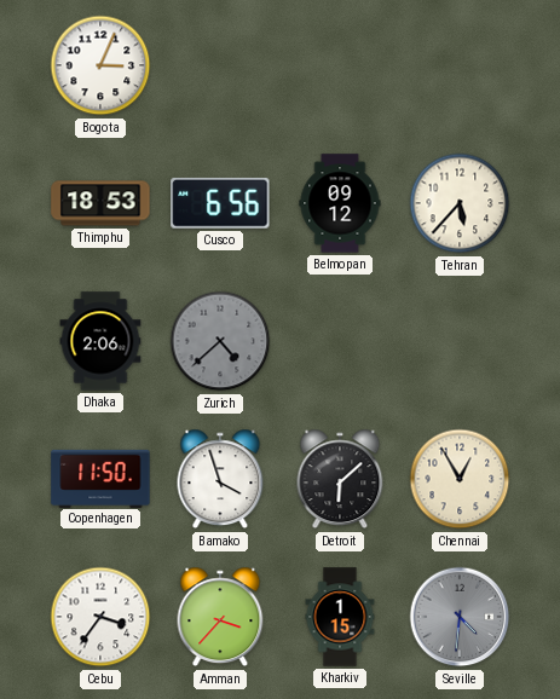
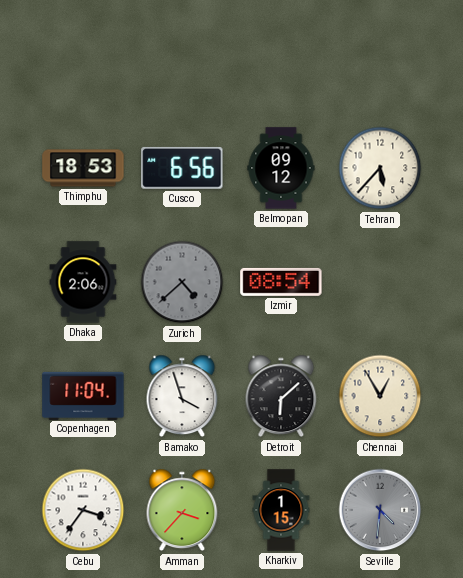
Bogota: 3:04 -> none
Izmir: none -> 08:54
Copenhagen: 11:50 -> 11:04
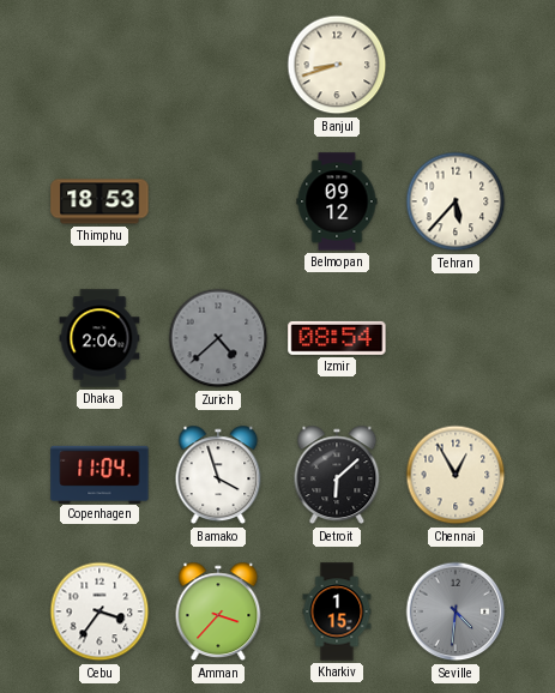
Banjul: none -> 8:42
Cusco: 6:56 -> none
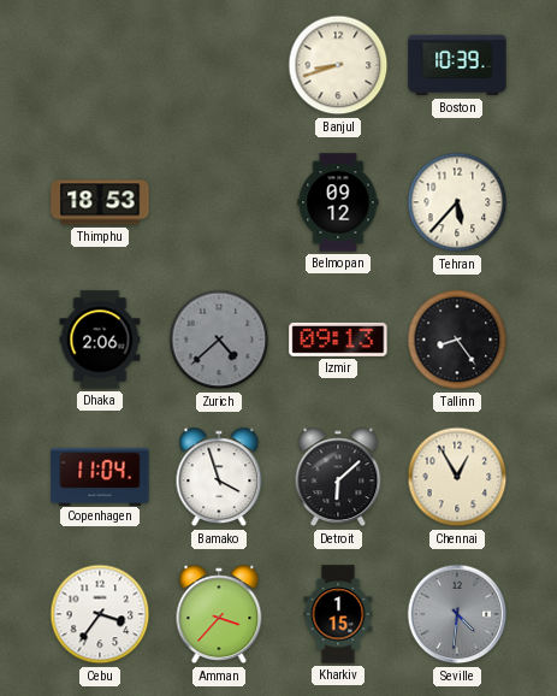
Boston: none -> 10:39
Izmir: 08:54 -> 09:13
Tallinn: none -> 8:24
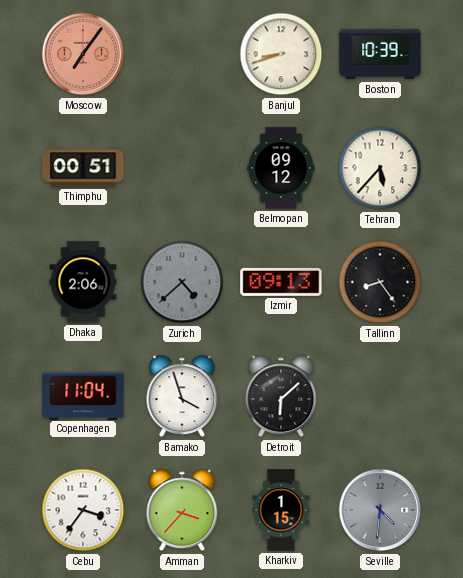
Moscow: none -> 7:06
Thimphu: 18:53 -> 00:51
Chennai: 12:55 -> none
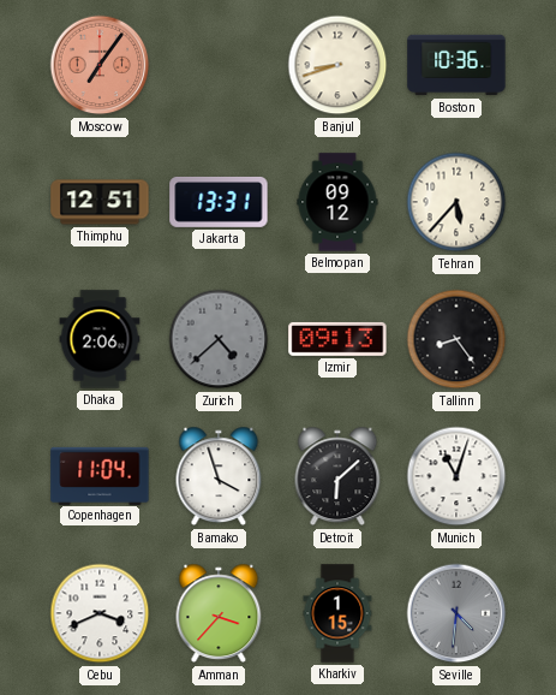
Boston: 10:39 -> 10:36
Thimphu: 00:51 -> 12:51
Jakarta: none -> 13:31
Munich: none -> 11:03
Cebu: 3:36 -> 3:41
